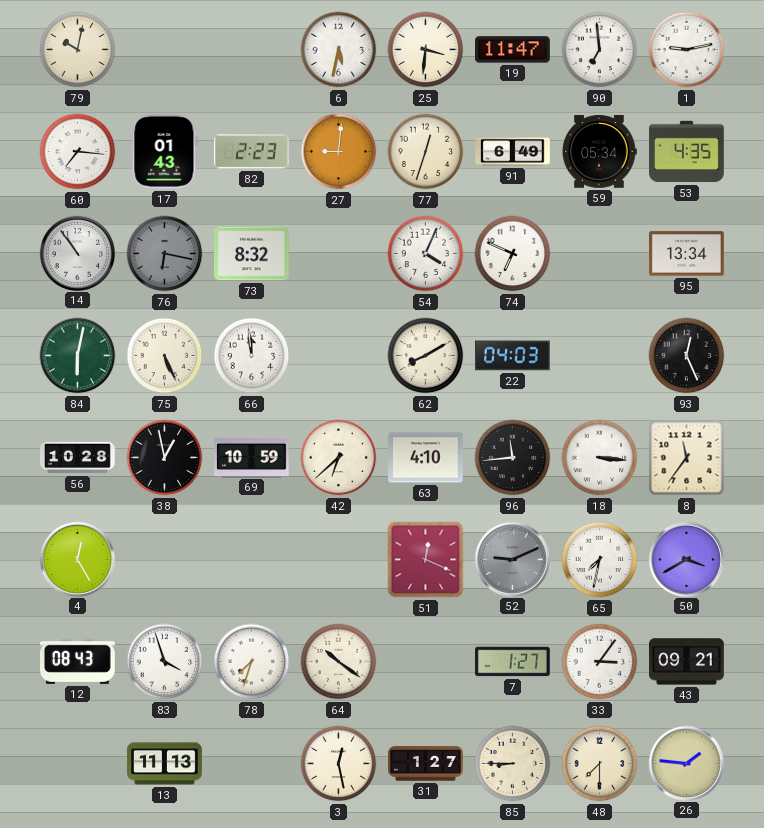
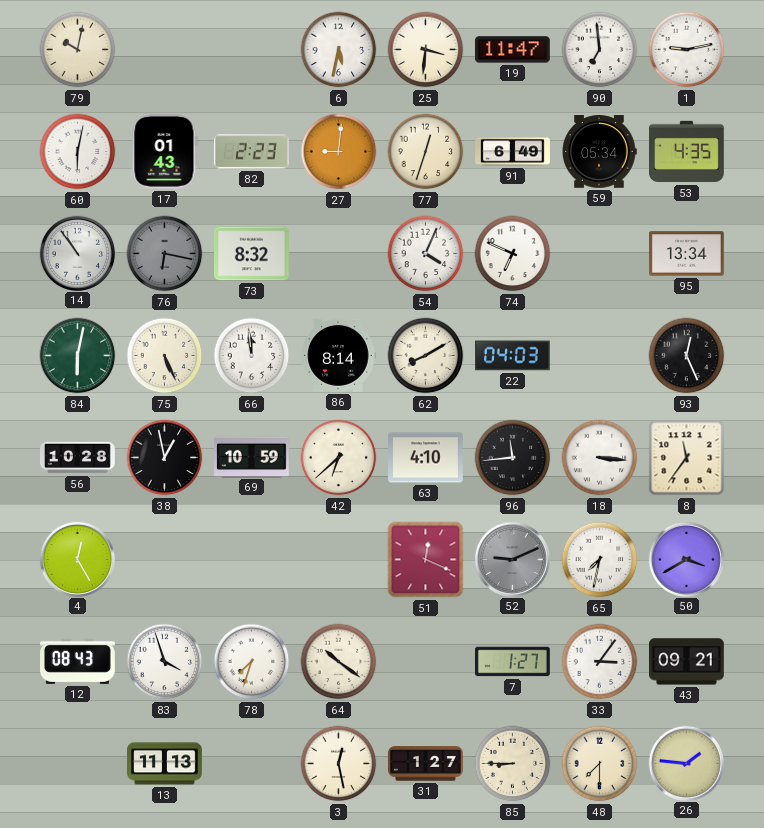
60: 7:16 -> 6:02
86: none -> 8:14
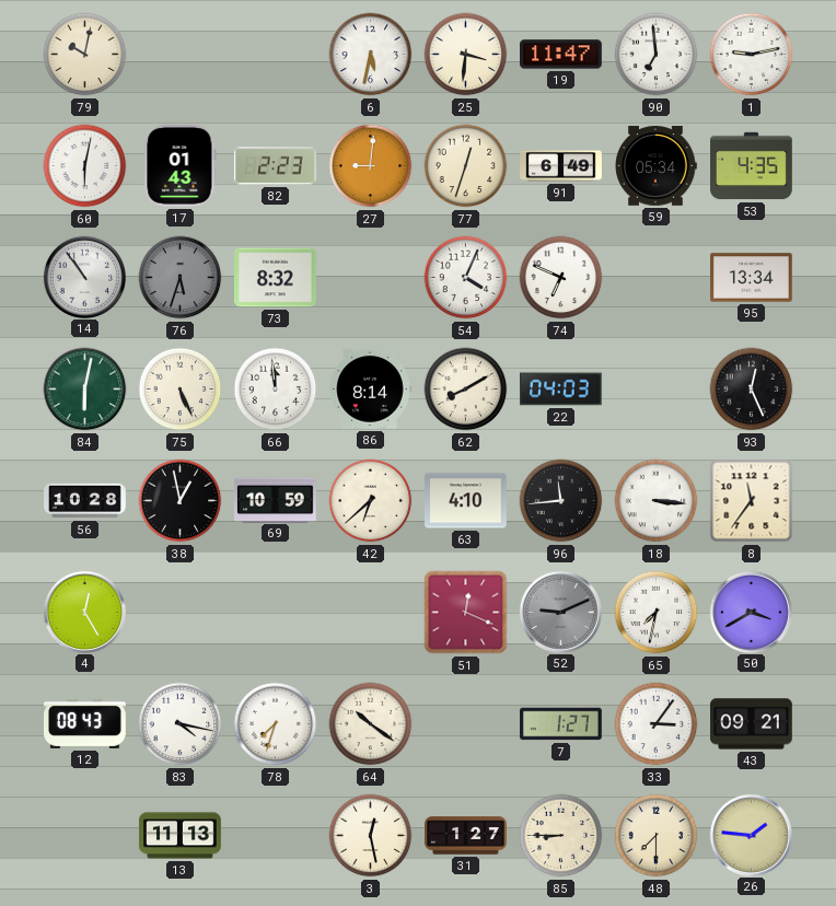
76: 6:17 -> 5:33
83: 3:57 -> 4:17
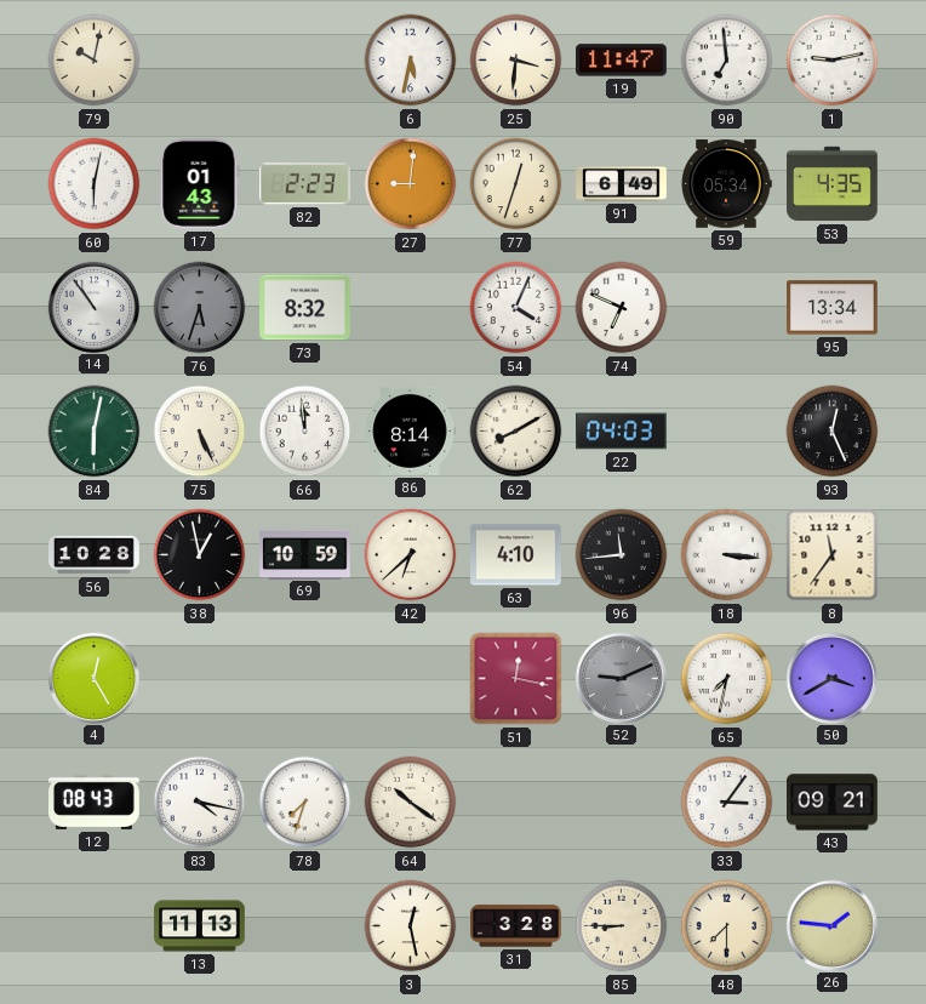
51: 12:19 -> 12:17
7: 1:27 -> none
31: 1:27 -> 3:28
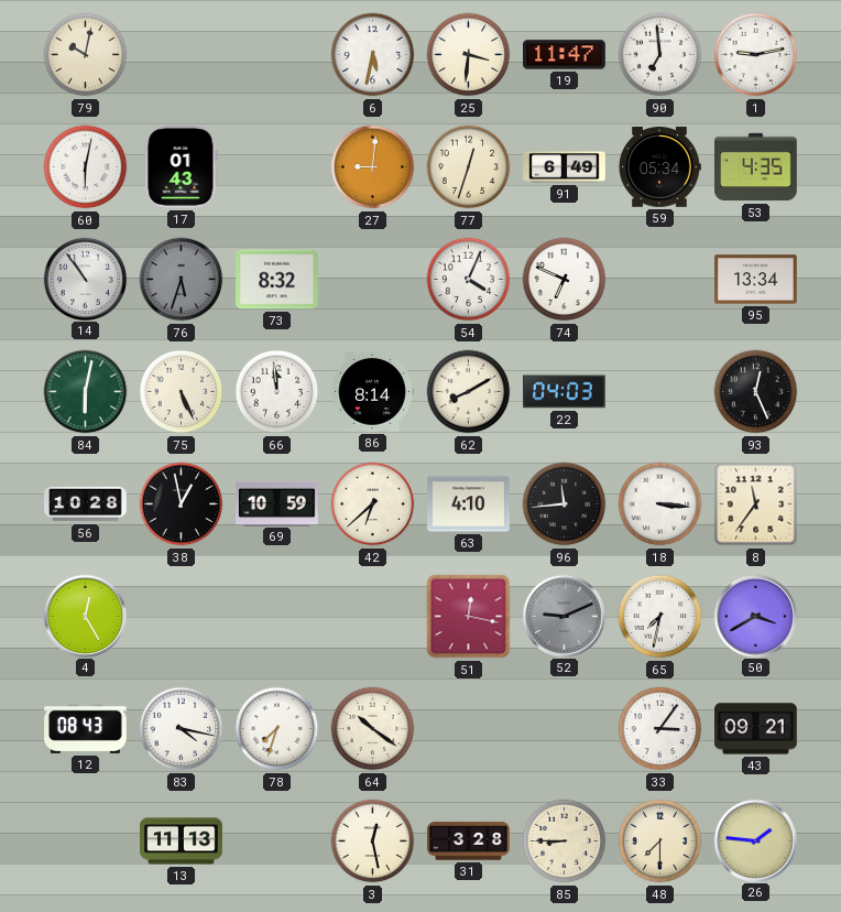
82: 2:23 -> none
